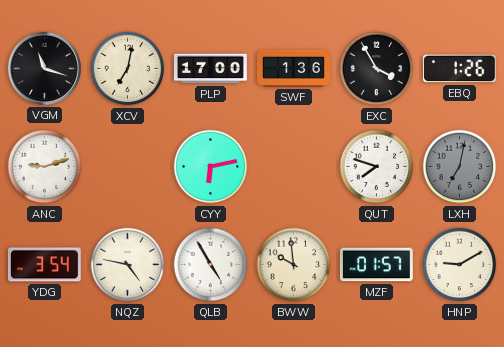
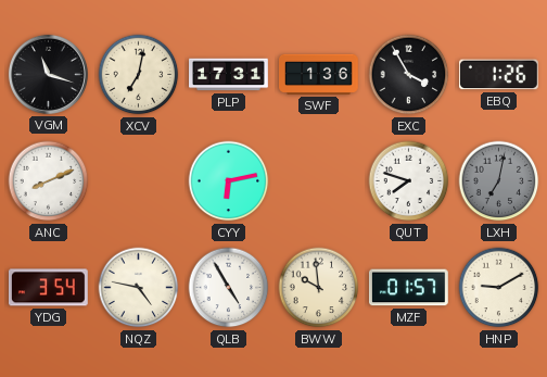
PLP: 17:00 -> 17:31
ANC: 9:12 -> 8:11
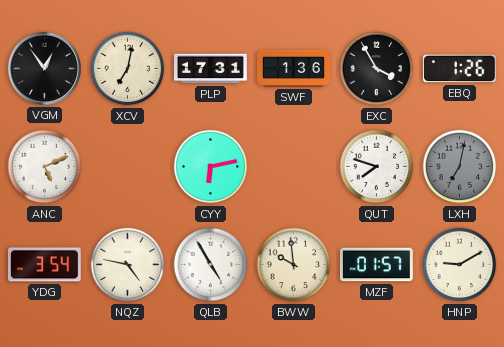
VGM: 11:18 -> 12:54
ANC: 8:11 -> 5:11
